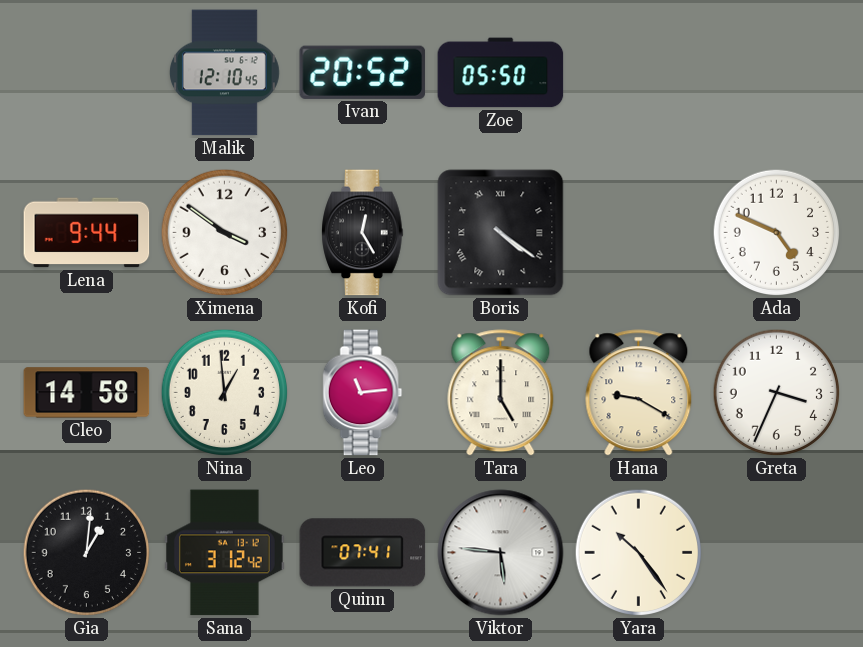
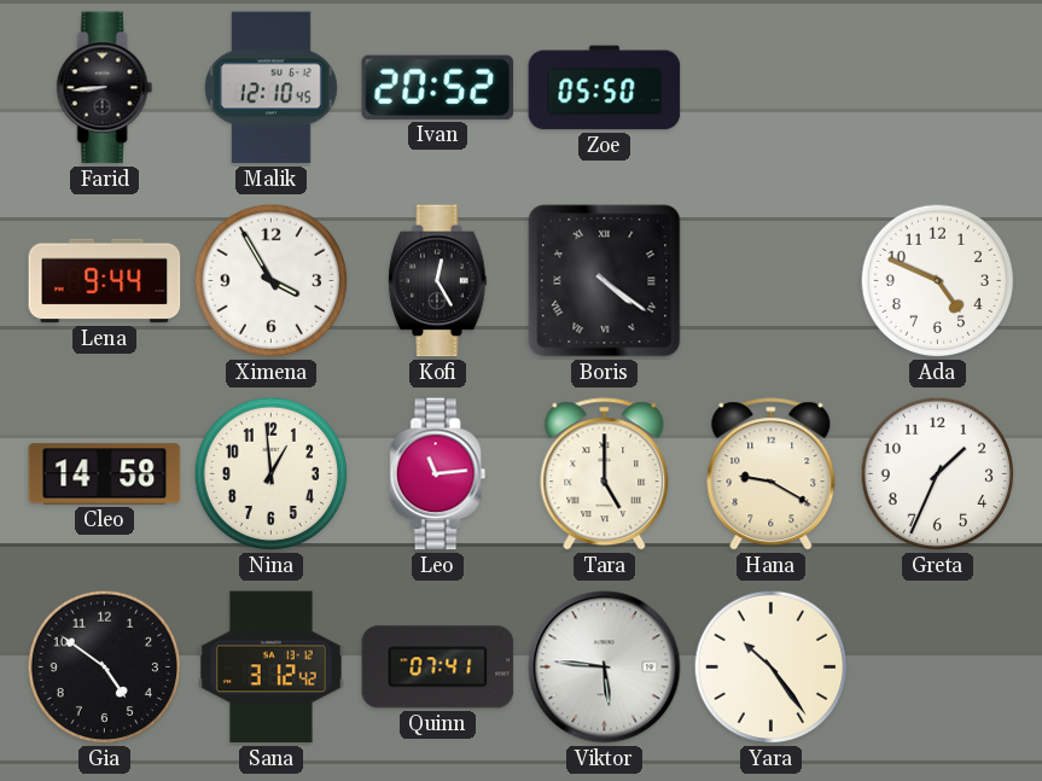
Farid: none -> 8:44
Ximena: 3:51 -> 3:55
Greta: 3:34 -> 1:34
Gia: 1:01 -> 4:51
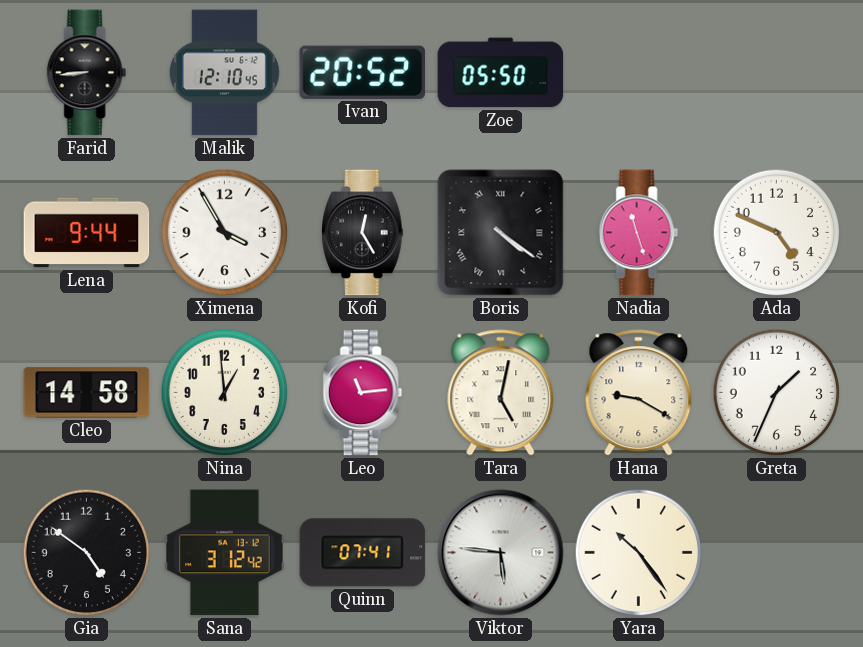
Nadia: none -> 11:27
Tara: 5:00 -> 5:02
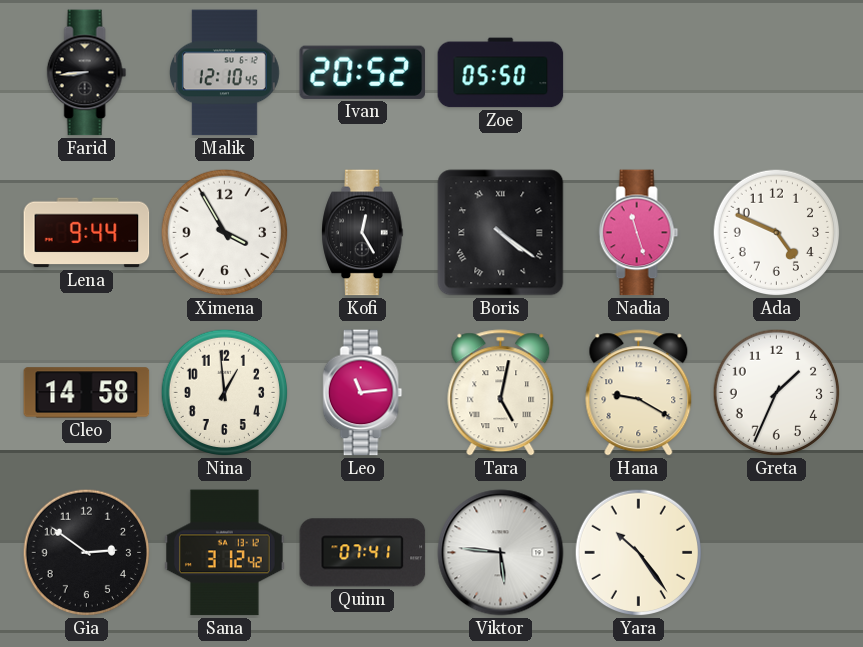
Gia: 4:51 -> 2:51
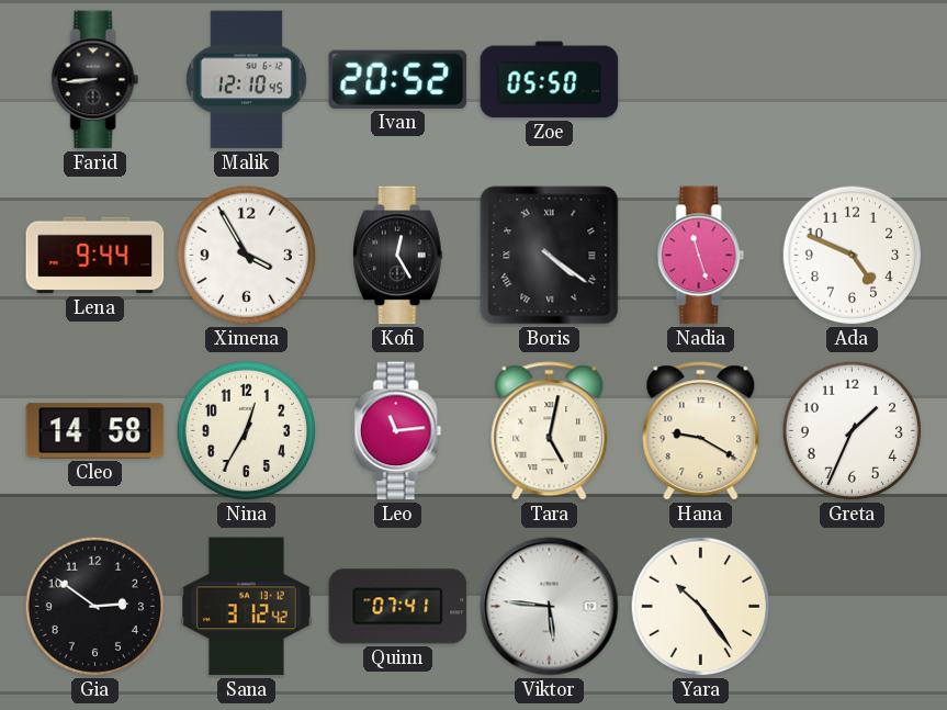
Nina: 12:59 -> 12:35
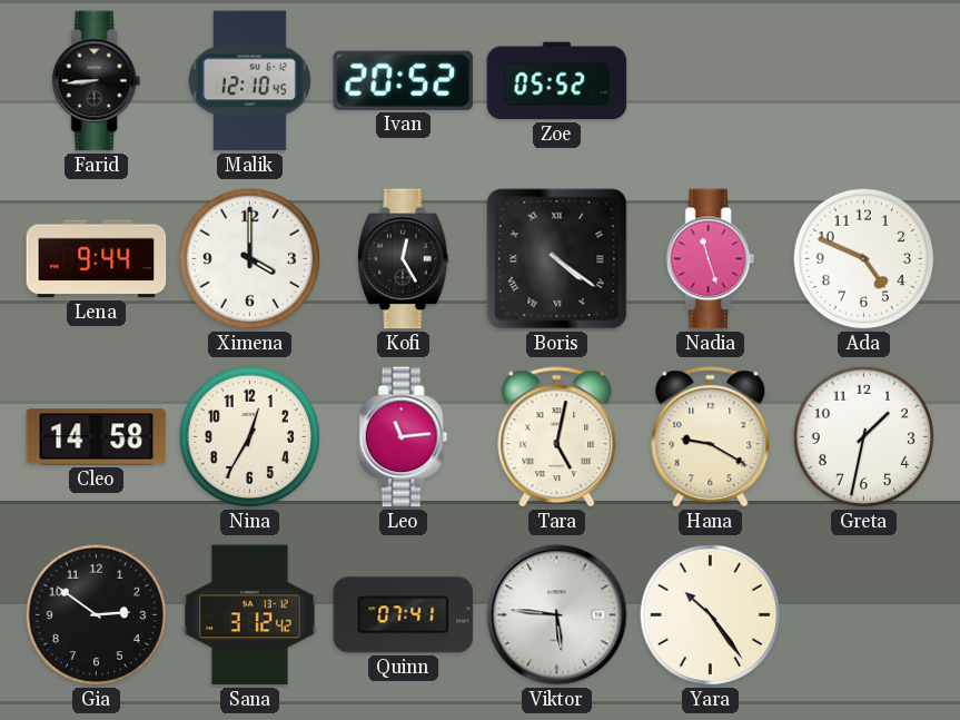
Zoe: 05:50 -> 05:52
Ximena: 3:55 -> 4:00
Greta: 1:34 -> 1:32
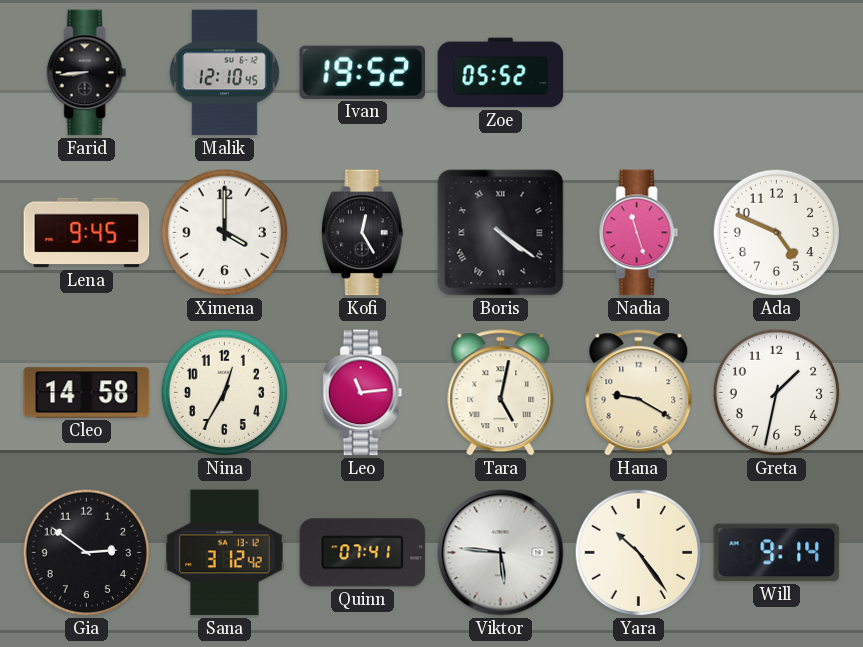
Ivan: 20:52 -> 19:52
Lena: 9:44 -> 9:45
Will: none -> 9:14
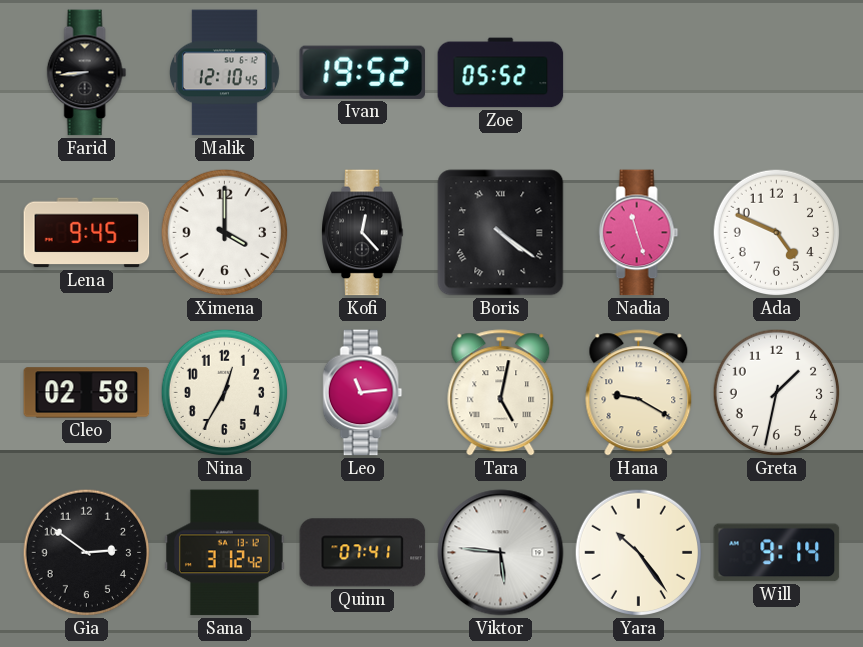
Kofi: 12:25 -> 12:23
Cleo: 14:58 -> 02:58
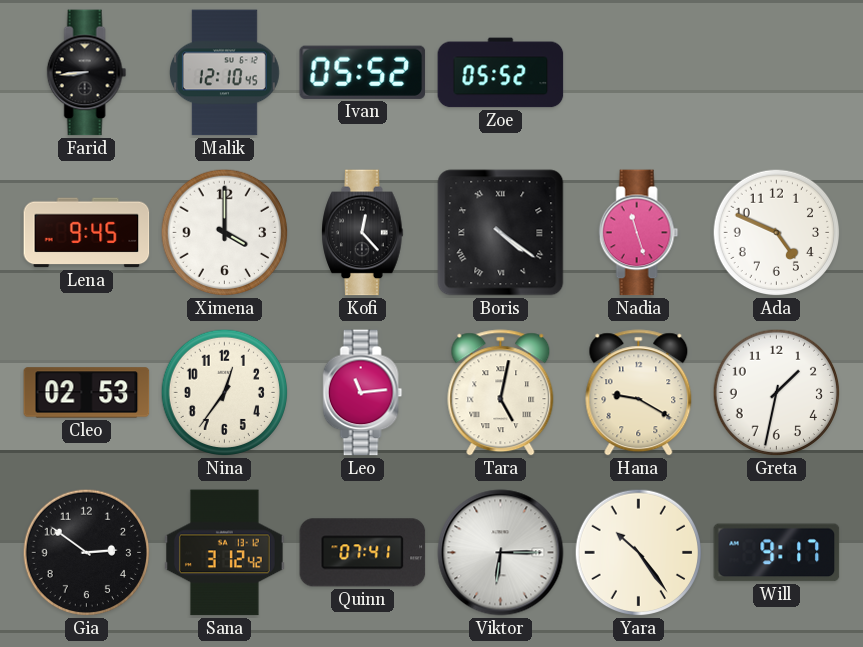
Ivan: 19:52 -> 05:52
Cleo: 02:58 -> 02:53
Nina: 12:35 -> 12:36
Viktor: 5:46 -> 6:15
Will: 9:14 -> 9:17
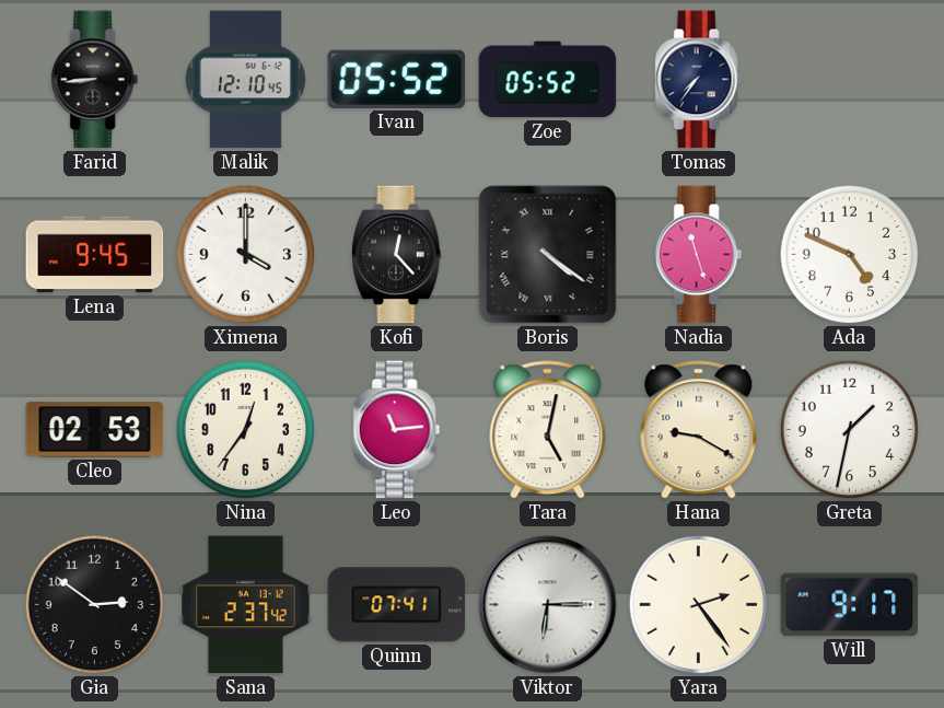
Tomas: none -> 7:36
Sana: 3:12 -> 2:37
Yara: 10:24 -> 2:24
